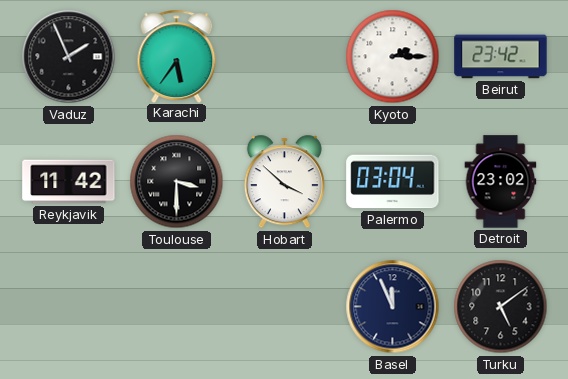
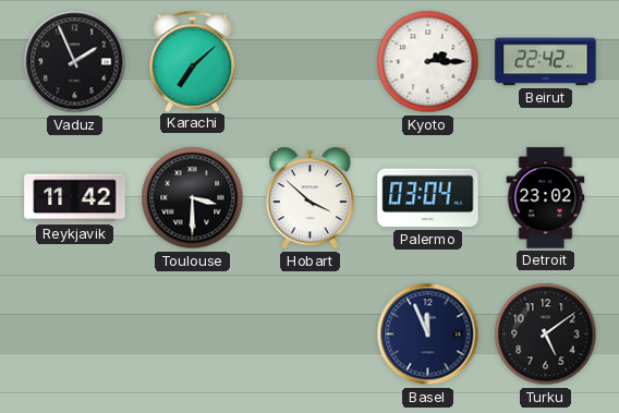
Karachi: 5:36 -> 7:08
Beirut: 23:42 -> 22:42
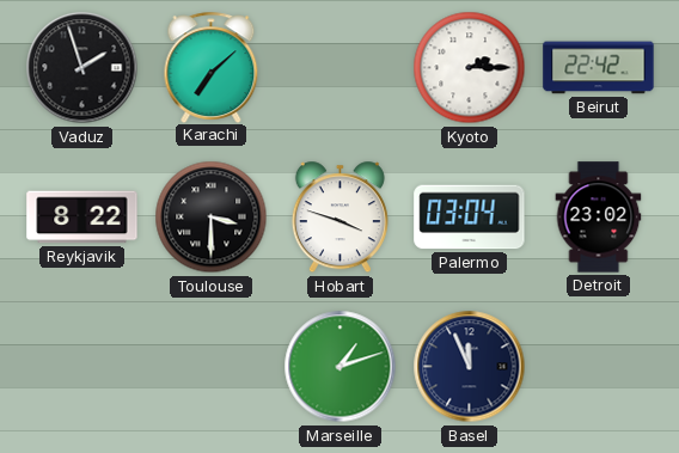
Vaduz: 1:56 -> 1:57
Reykjavik: 11:42 -> 8:22
Hobart: 3:52 -> 3:48
Marseille: none -> 1:12
Turku: 5:09 -> none
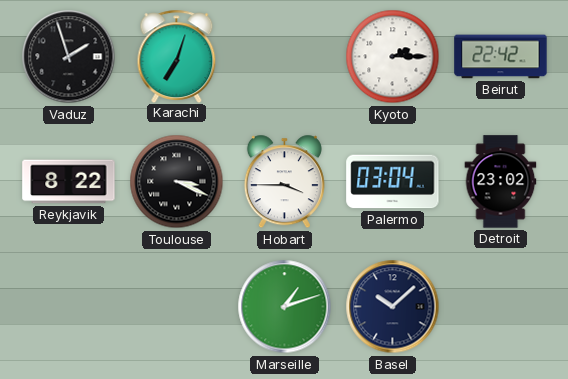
Karachi: 7:08 -> 7:03
Toulouse: 3:30 -> 3:19
Hobart: 3:48 -> 3:45
Basel: 11:56 -> 10:08
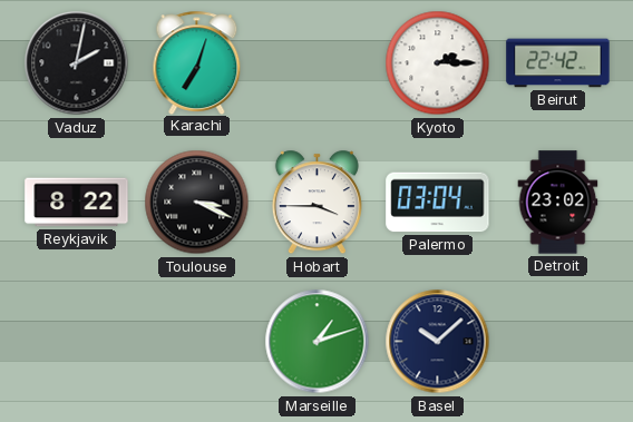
Vaduz: 1:57 -> 2:02
